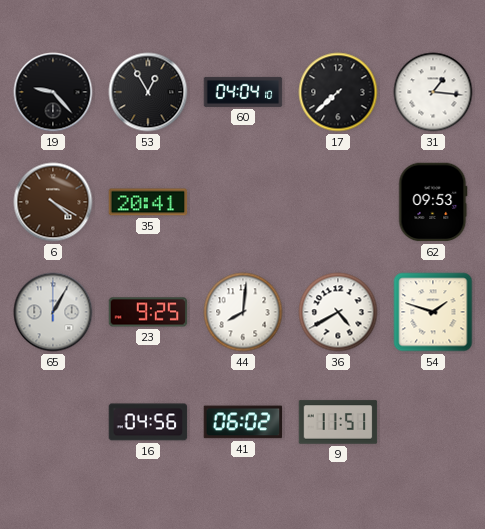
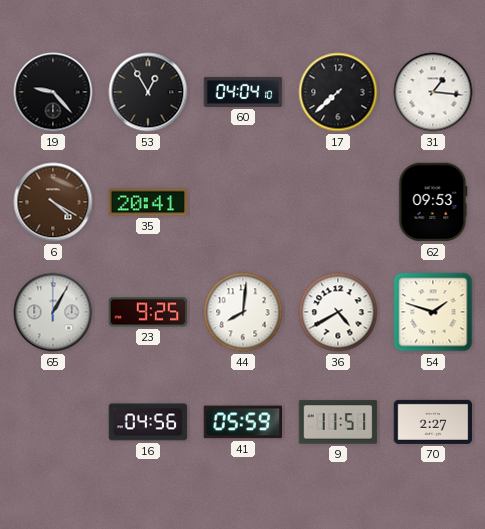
41: 06:02 -> 05:59
70: none -> 2:27
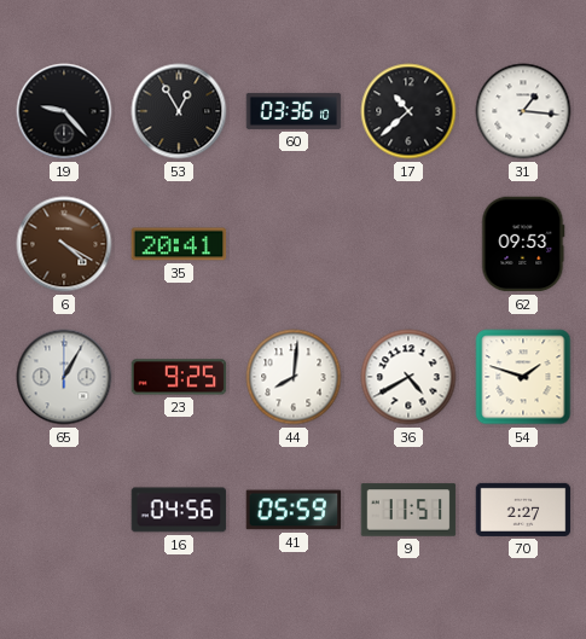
60: 04:04 -> 03:36
17: 7:38 -> 10:38
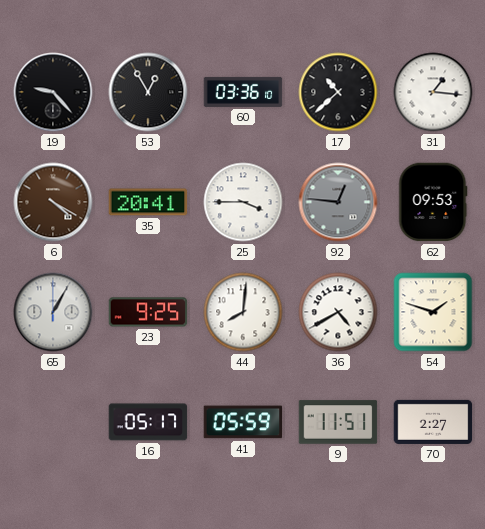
25: none -> 3:45
92: none -> 12:46
16: 04:56 -> 05:17
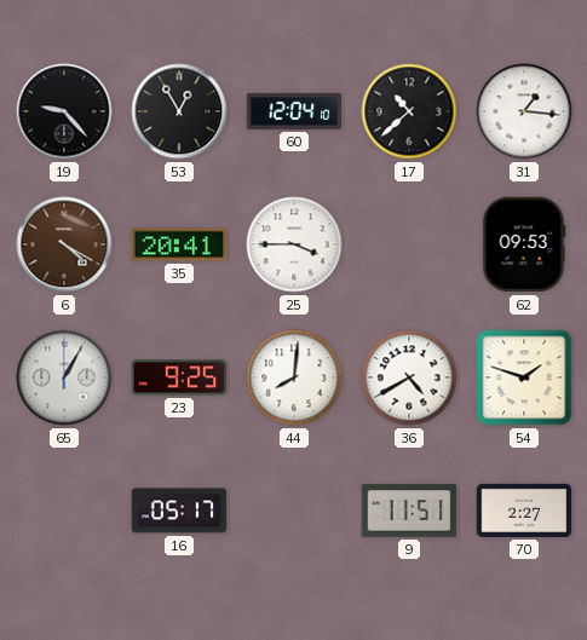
60: 03:36 -> 12:04
92: 12:46 -> none
41: 05:59 -> none
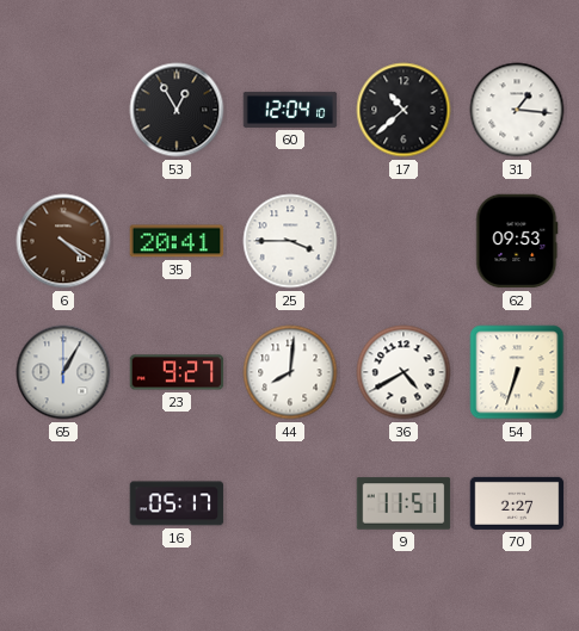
19: 9:23 -> none
23: 9:25 -> 9:27
54: 1:48 -> 6:33
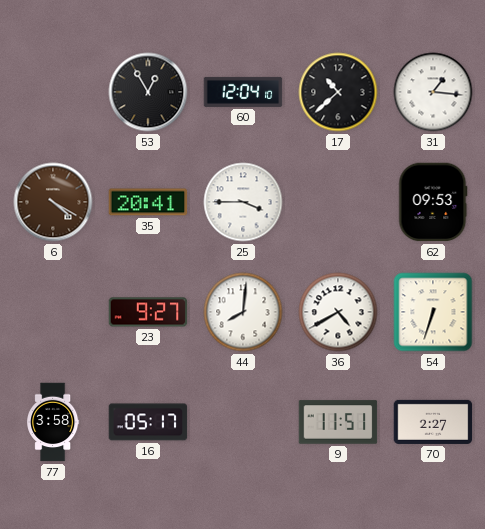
65: 1:05 -> none
77: none -> 3:58
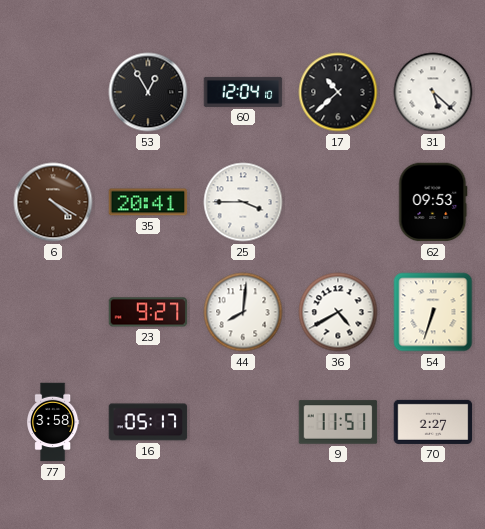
31: 1:16 -> 5:22
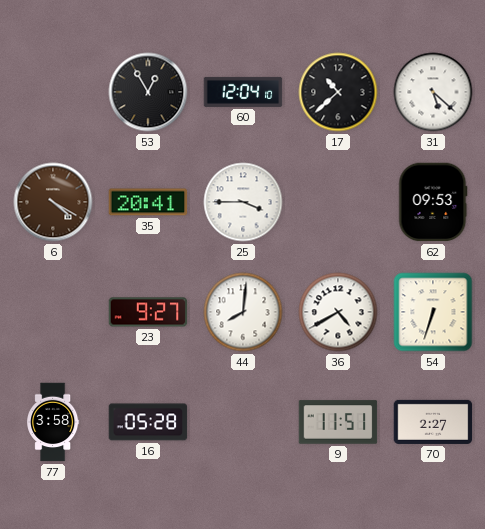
16: 05:17 -> 05:28
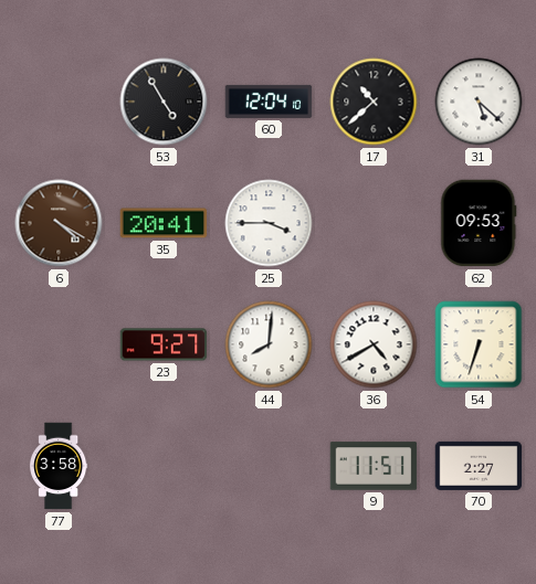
53: 12:55 -> 4:55
16: 05:28 -> none
